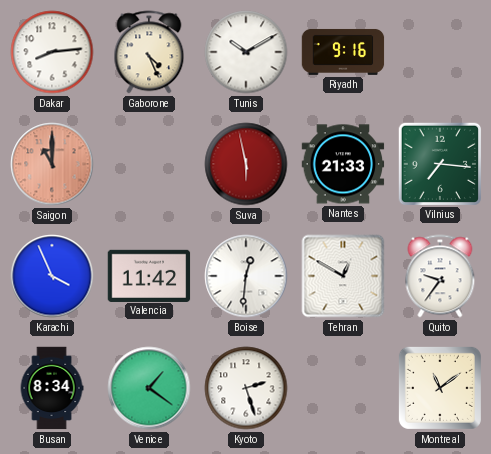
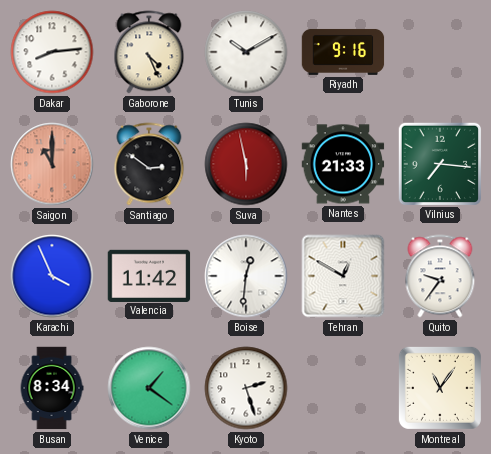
Santiago: none -> 2:51
Montreal: 11:09 -> 11:06
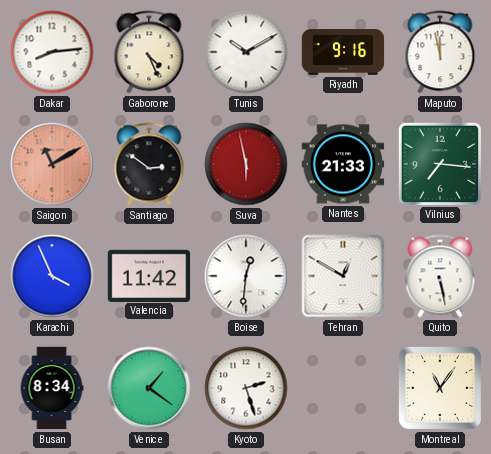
Maputo: none -> 11:58
Saigon: 11:00 -> 11:10
Quito: 9:36 -> 5:28
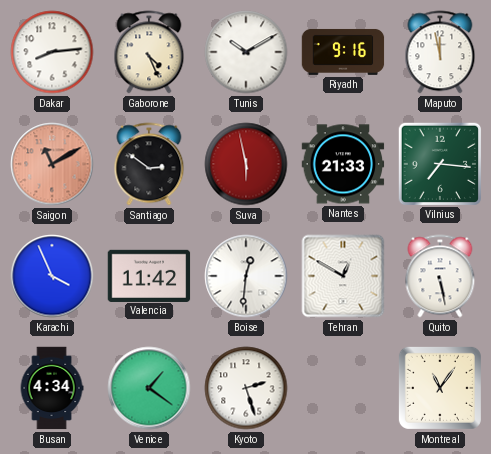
Busan: 8:34 -> 4:34
